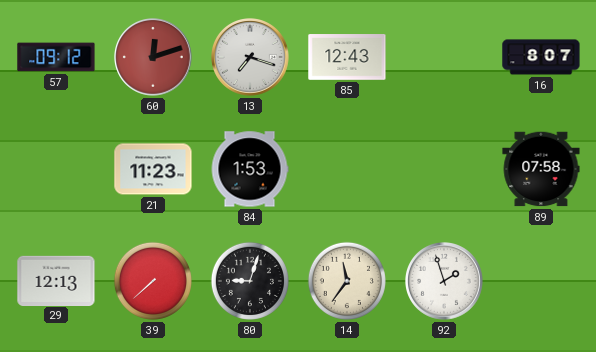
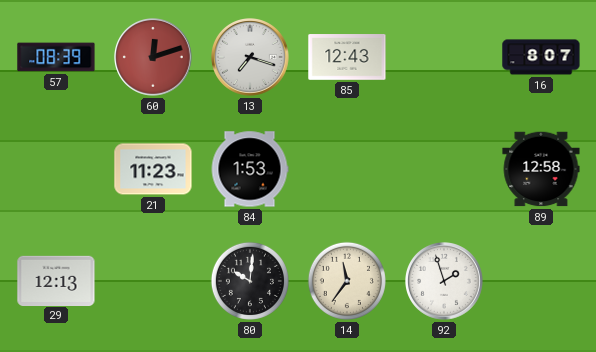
57: 09:12 -> 08:39
89: 07:58 -> 12:58
39: 7:38 -> none
80: 9:03 -> 10:01
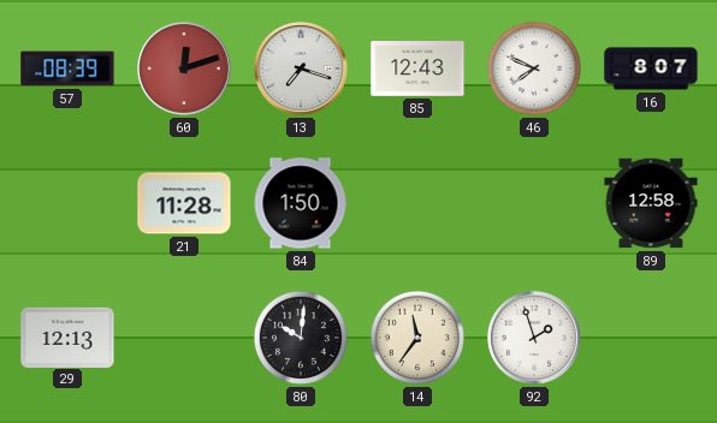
46: none -> 7:49
21: 11:23 -> 11:28
84: 1:53 -> 1:50
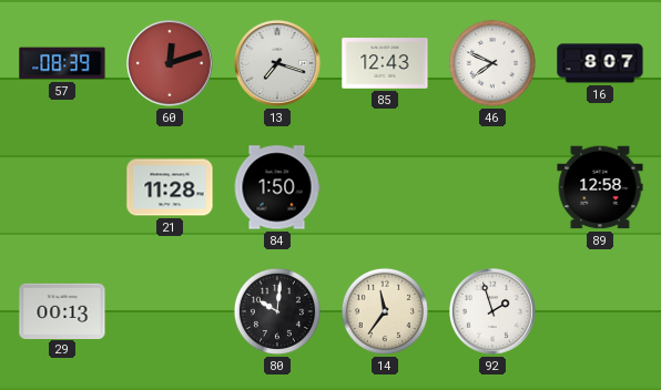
29: 12:13 -> 00:13
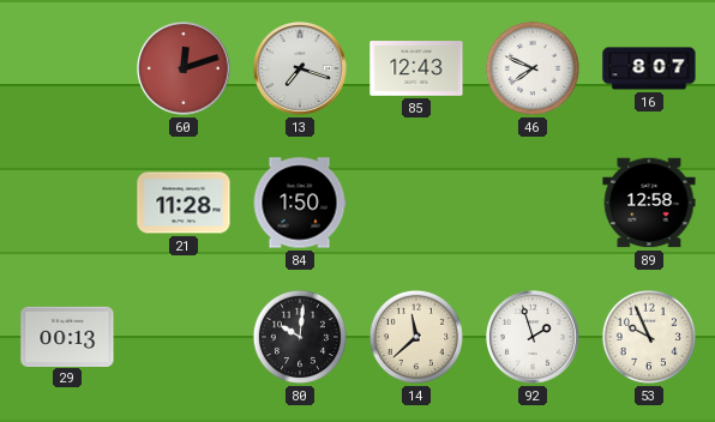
57: 08:39 -> none
14: 11:36 -> 11:38
53: none -> 9:56
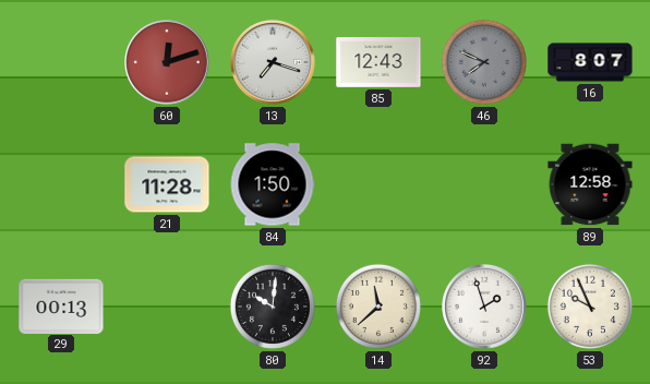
46 dial: white -> grey
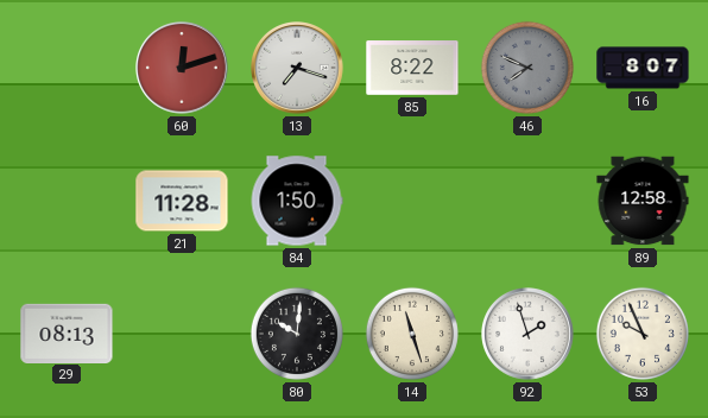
85: 12:43 -> 8:22
29: 00:13 -> 08:13
14: 11:38 -> 11:27
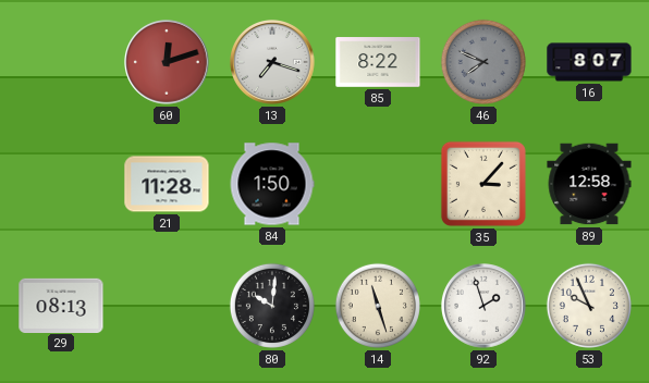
35: none -> 3:07
